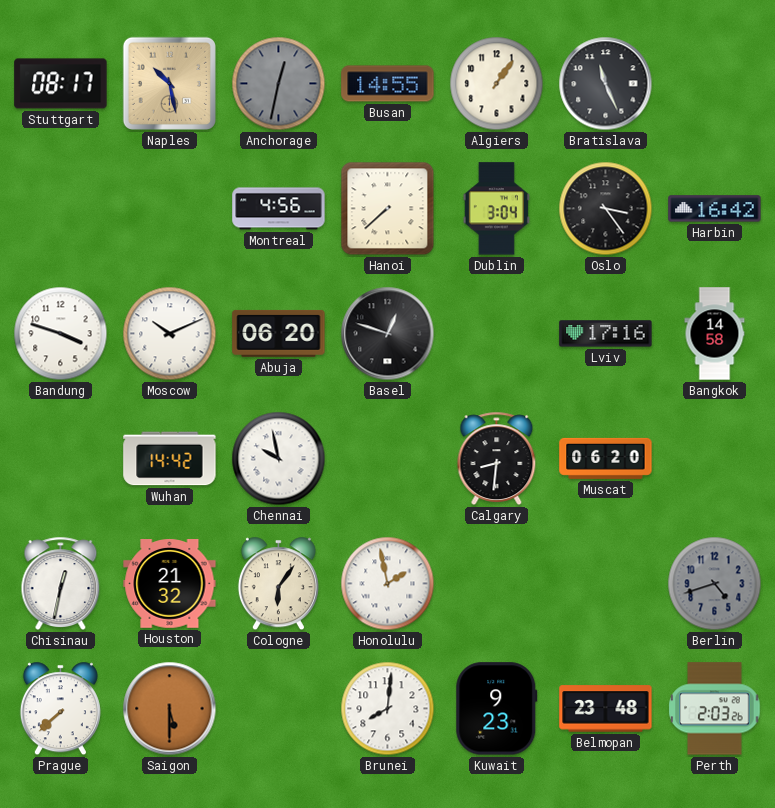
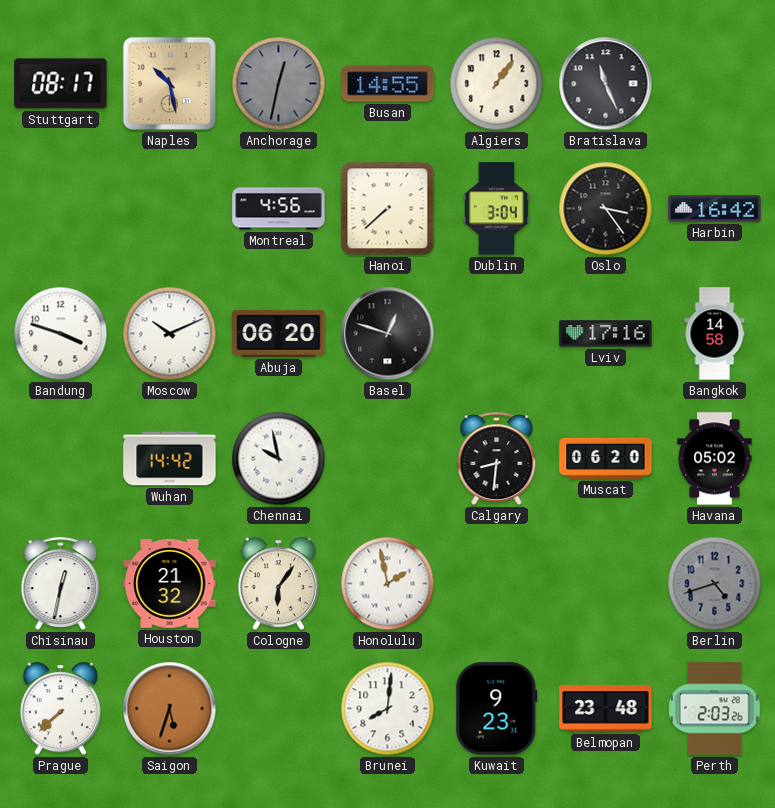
Havana: none -> 05:02
Saigon: 5:30 -> 5:33
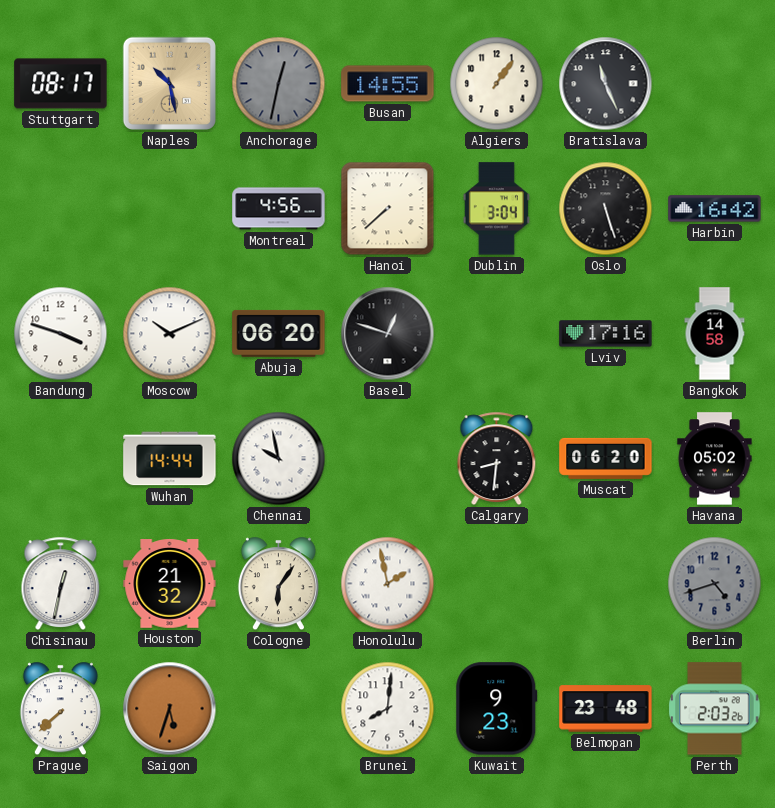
Oslo: 3:24 -> 5:27
Wuhan: 14:42 -> 14:44
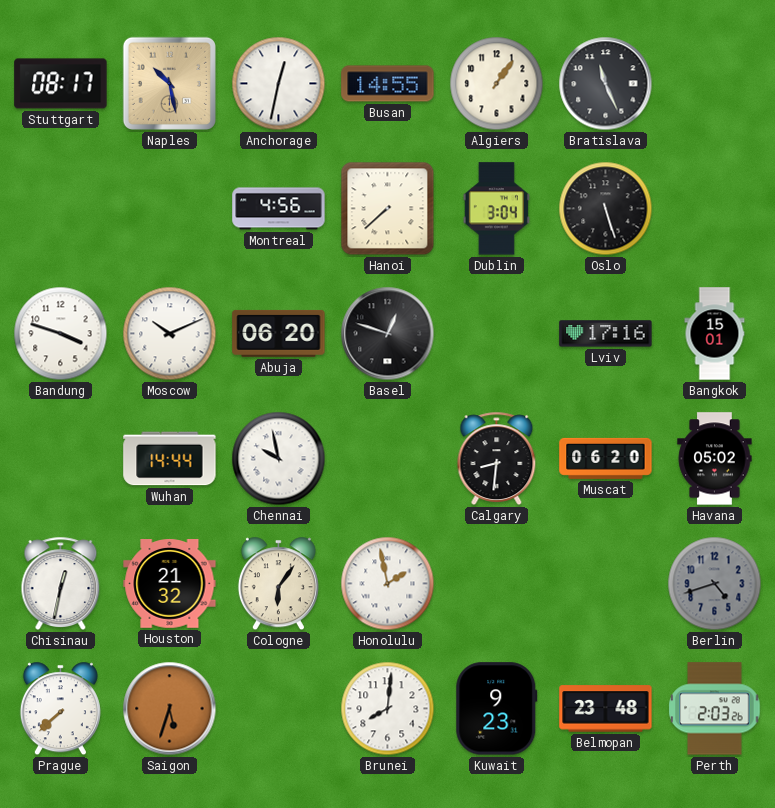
Anchorage dial: grey -> white
Harbin: 16:42 -> none
Bangkok: 14:58 -> 15:01
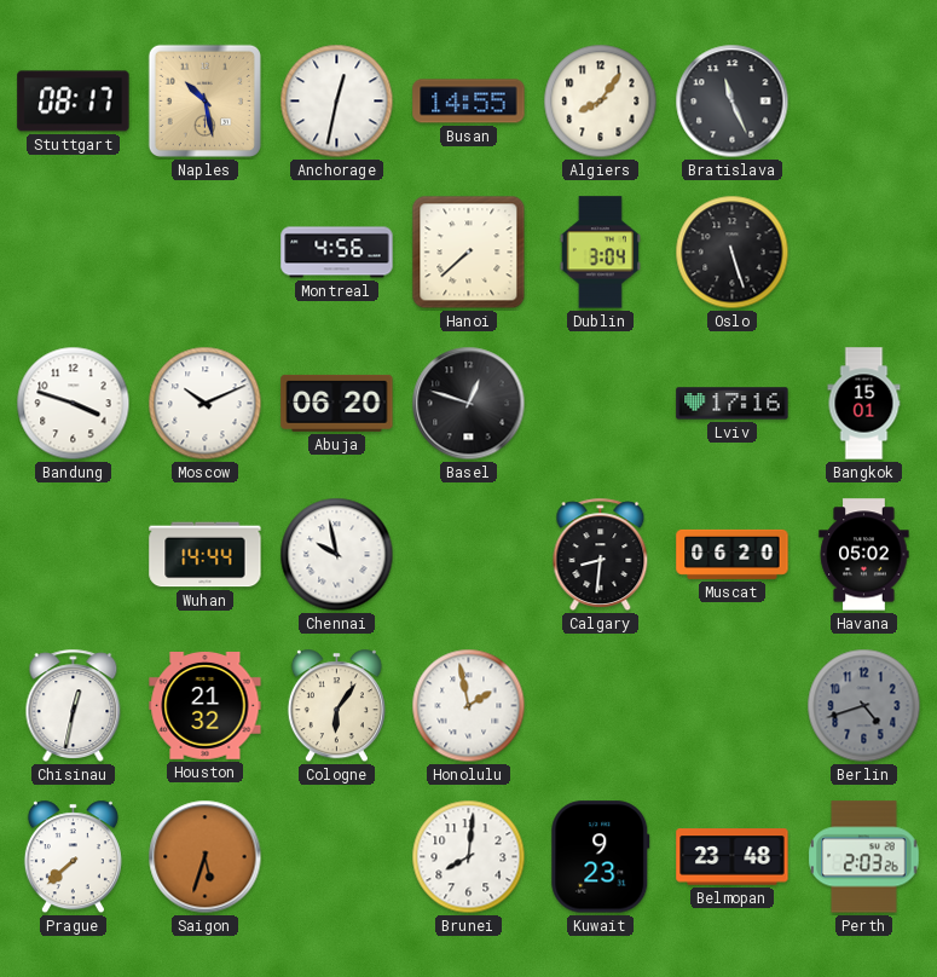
Algiers: 1:06 -> 8:06
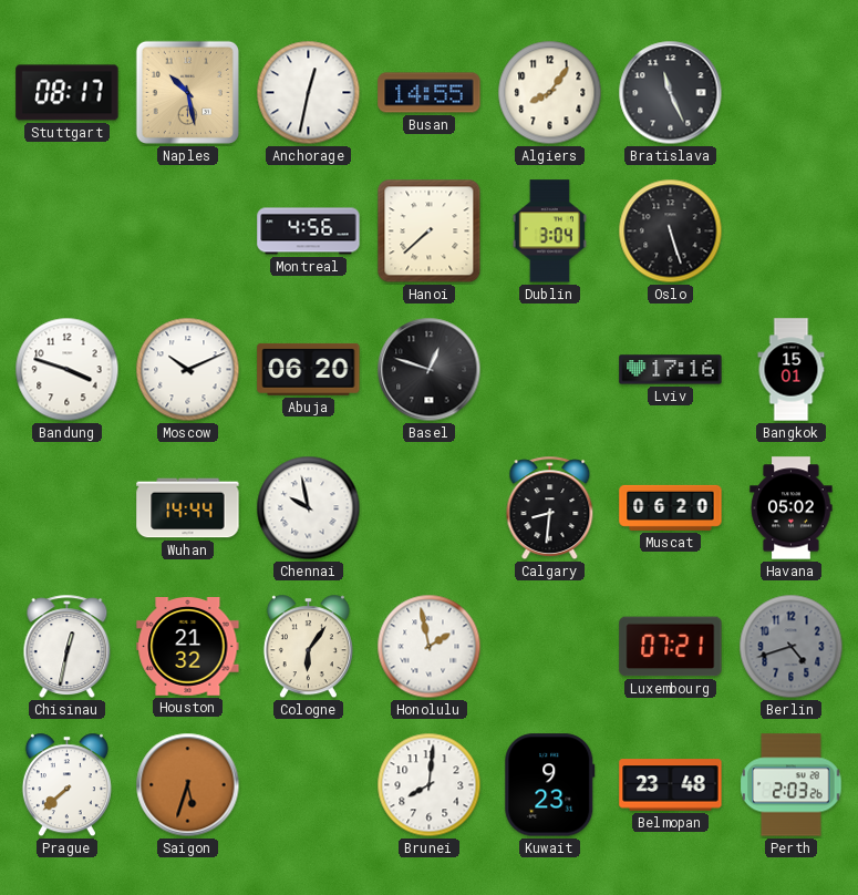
Luxembourg: none -> 07:21
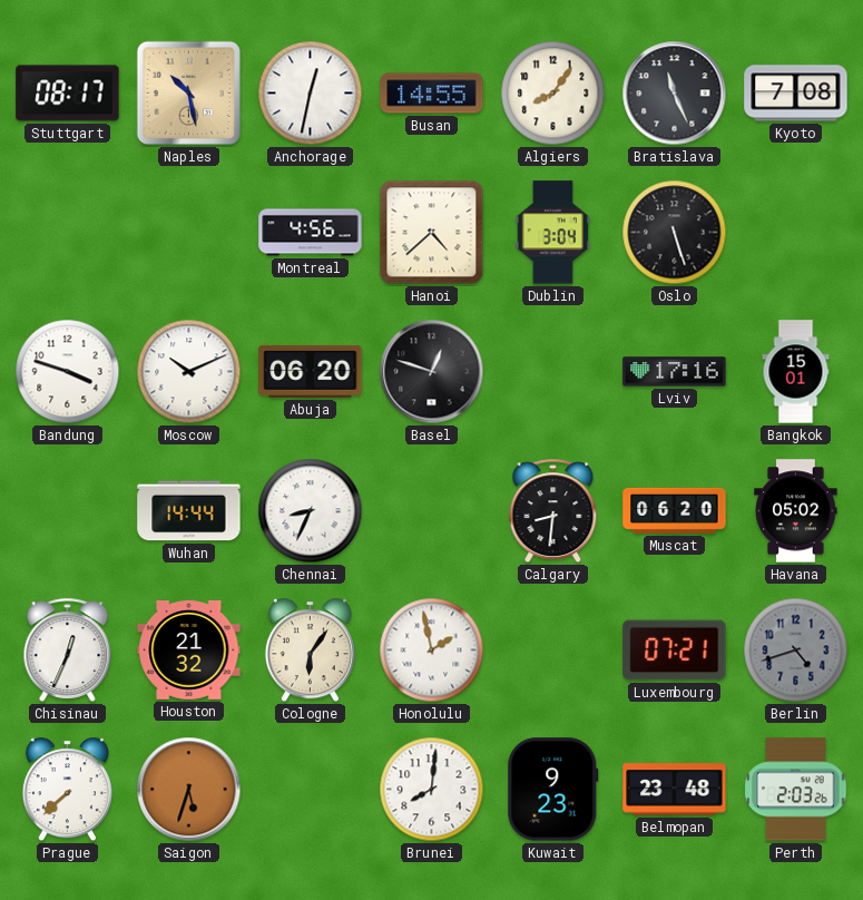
Kyoto: none -> 7:08
Hanoi: 7:38 -> 4:38
Chennai: 9:58 -> 8:34
Chisinau: 12:32 -> 12:34
